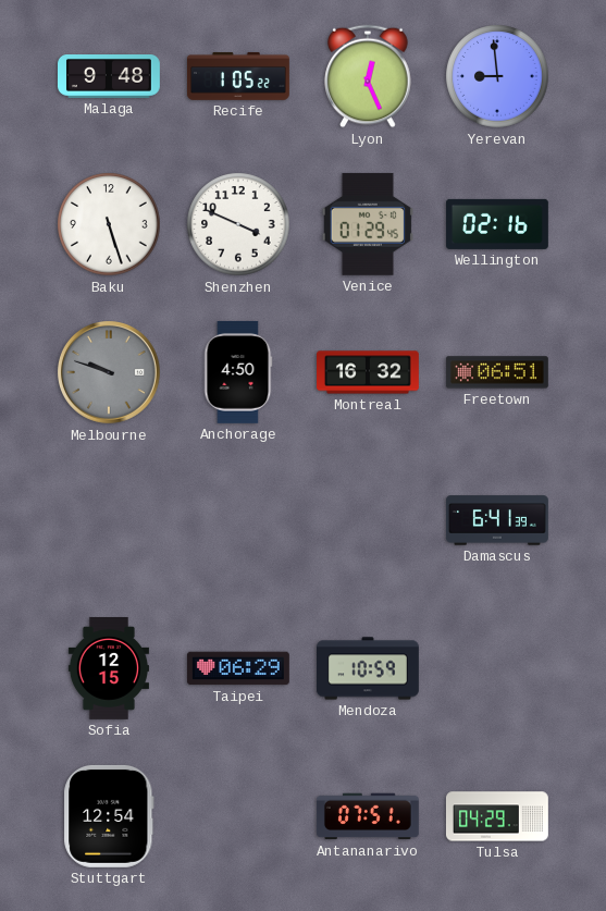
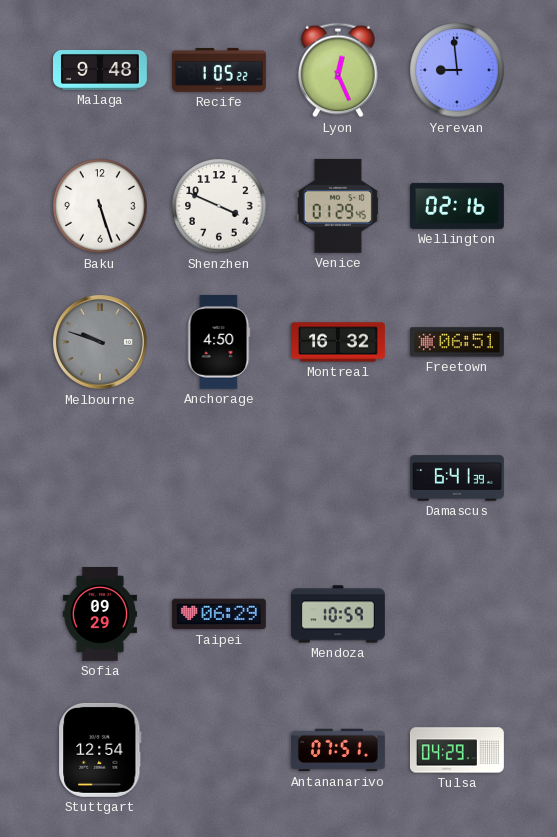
Sofia: 12:15 -> 09:29
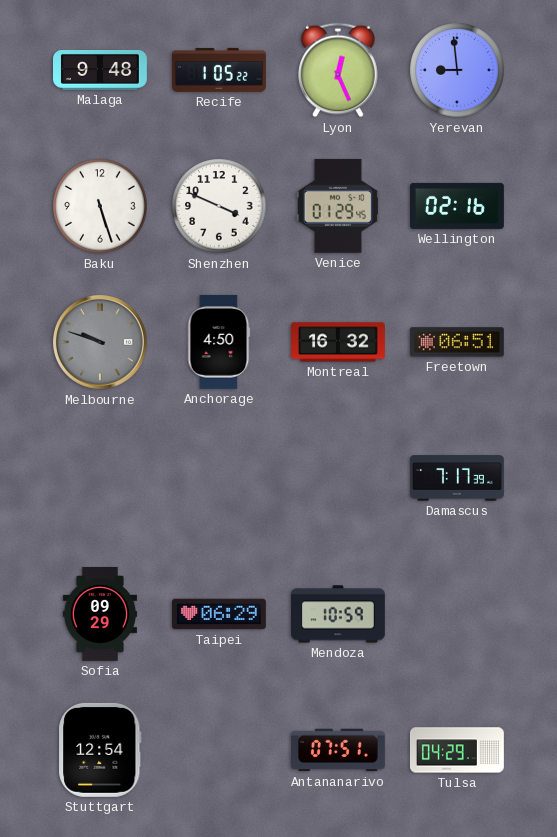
Damascus: 6:41 -> 7:17
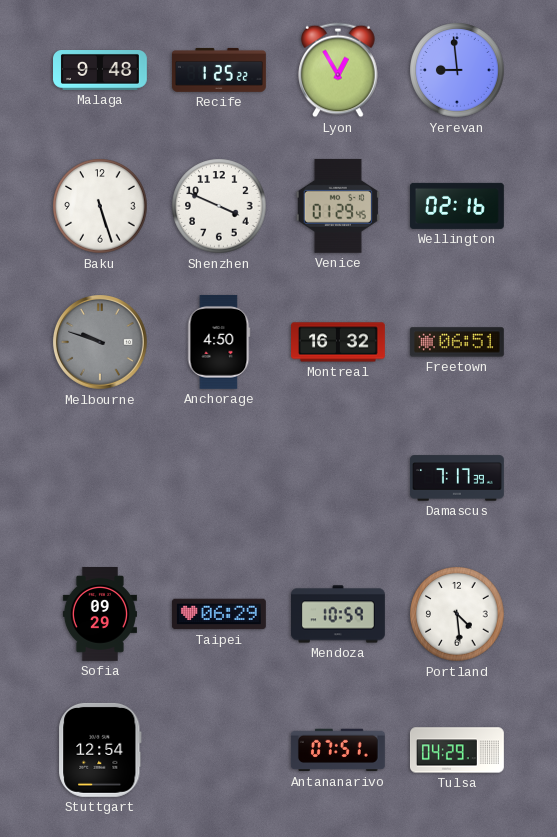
Recife: 1:05 -> 1:25
Lyon: 12:26 -> 12:55
Portland: none -> 4:29
